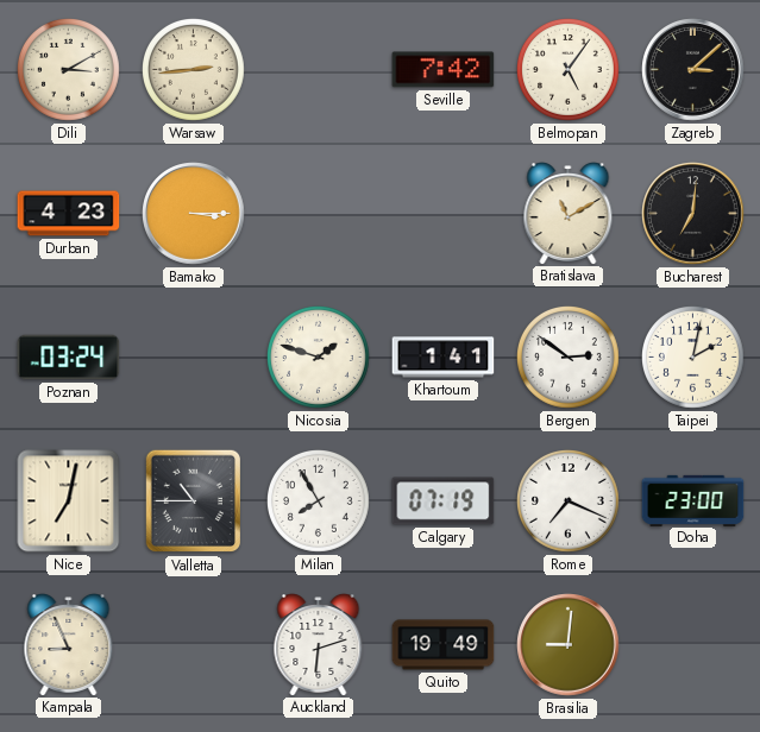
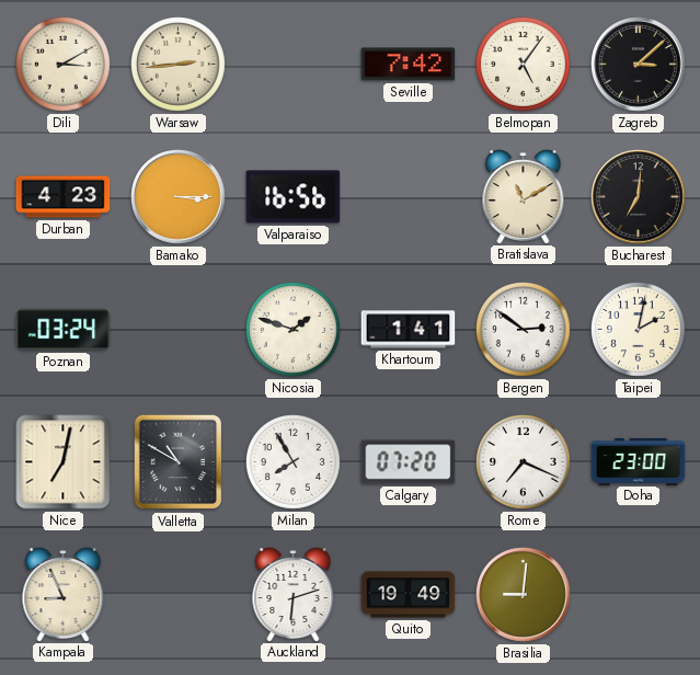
Valparaiso: none -> 16:56
Valletta: 10:45 -> 10:50
Calgary: 07:19 -> 07:20
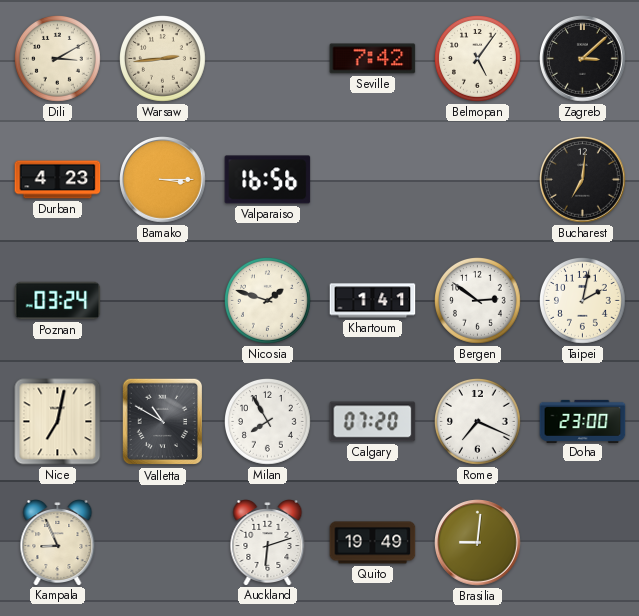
Bratislava: 11:10 -> none
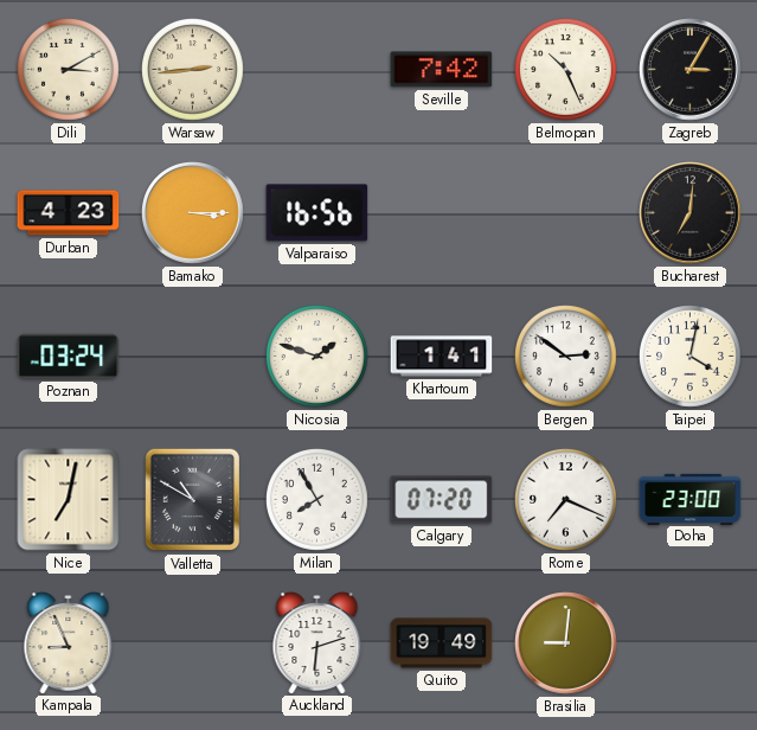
Belmopan: 5:06 -> 10:26
Zagreb: 3:08 -> 3:05
Taipei: 2:02 -> 4:02
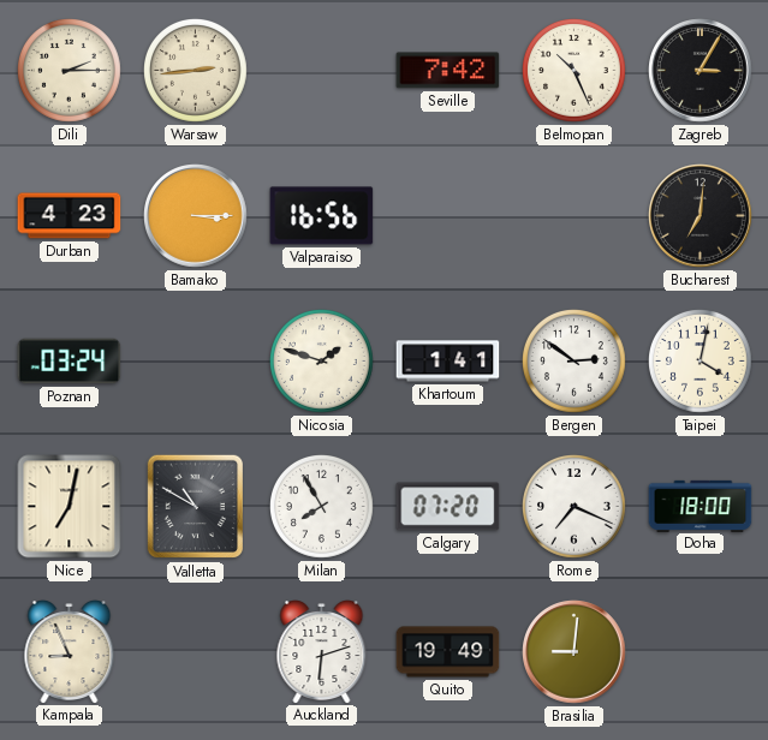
Dili: 3:10 -> 2:15
Doha: 23:00 -> 18:00
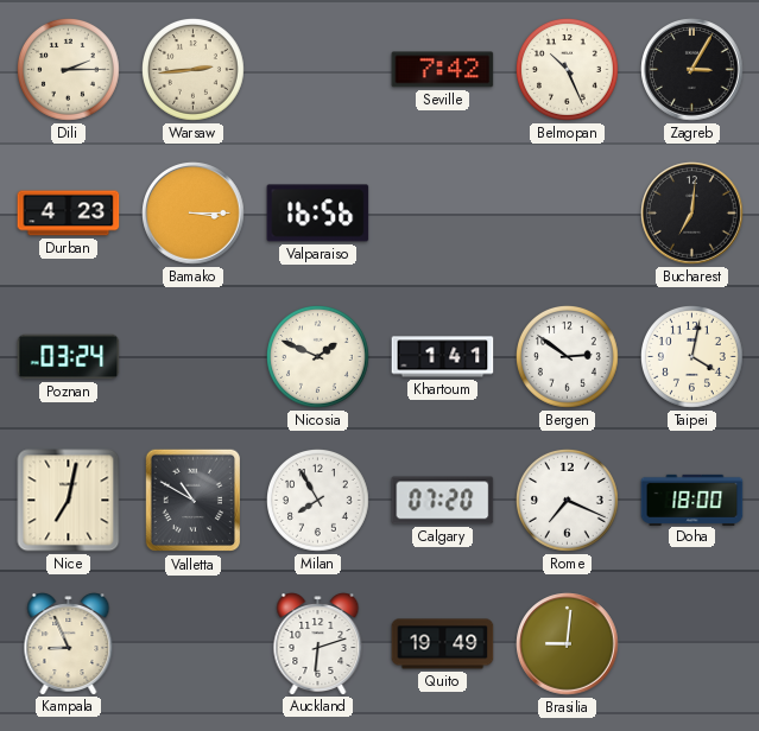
Nicosia: 1:48 -> 1:49
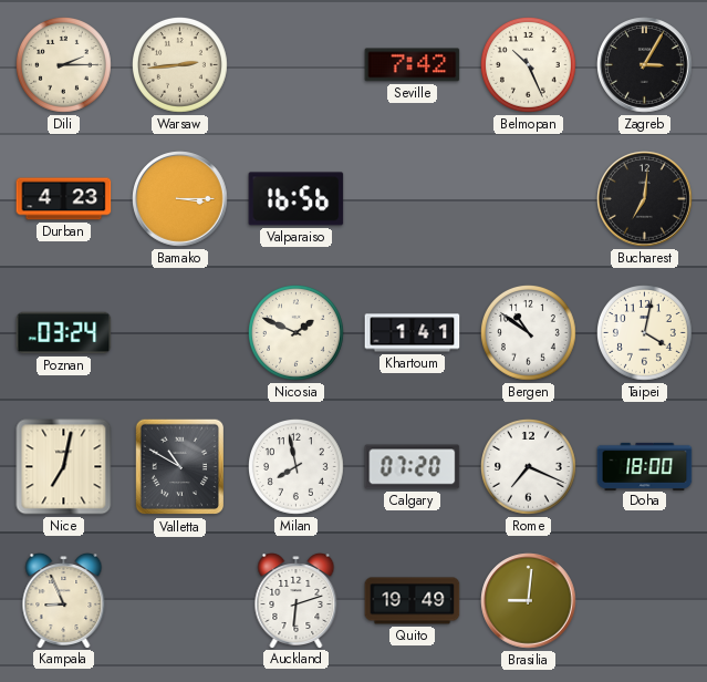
Bergen: 2:51 -> 10:51
Milan: 7:55 -> 7:58
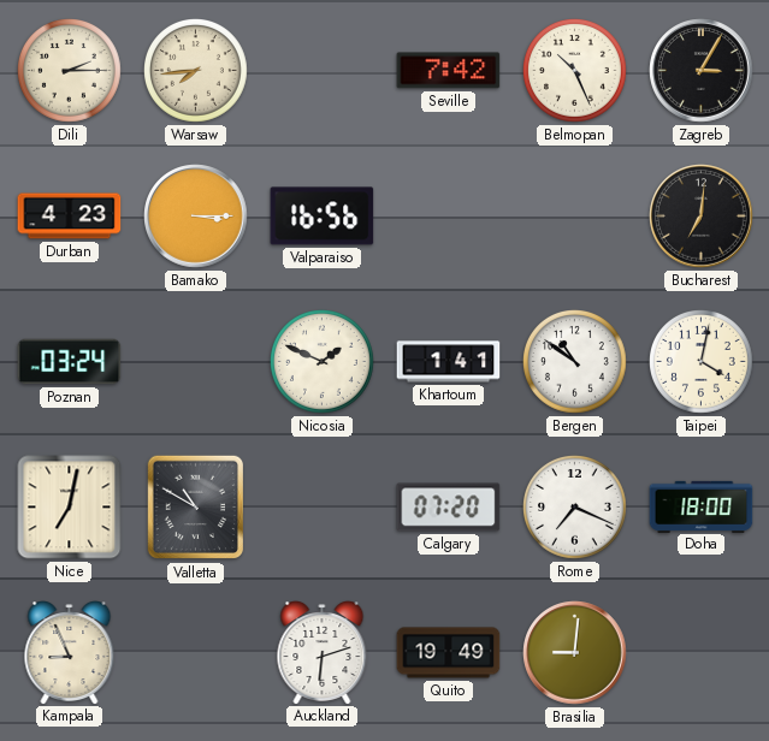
Warsaw: 2:44 -> 7:44
Milan: 7:58 -> none
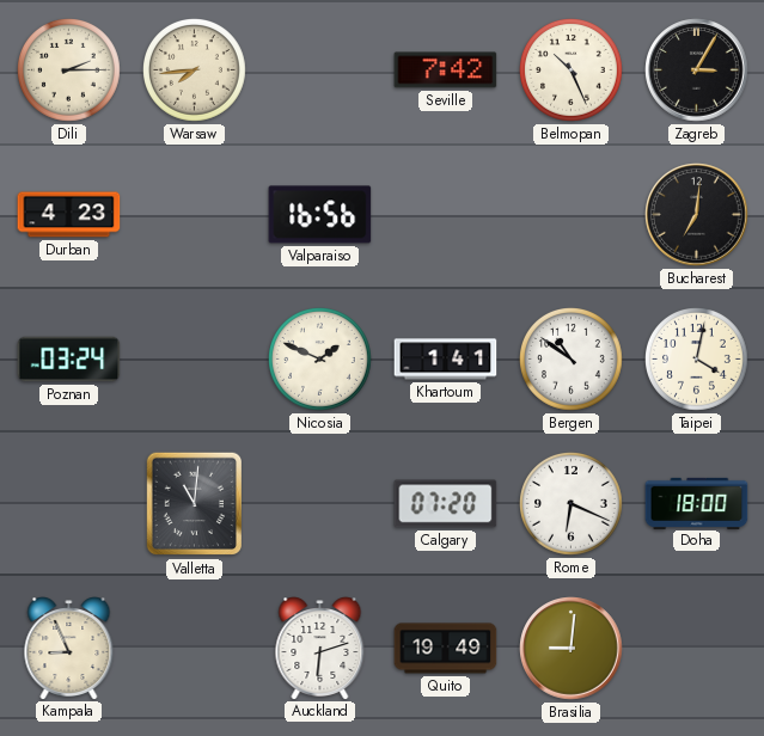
Bamako: 3:15 -> none
Nice: 7:02 -> none
Valletta: 10:50 -> 11:01
Rome: 7:19 -> 6:19
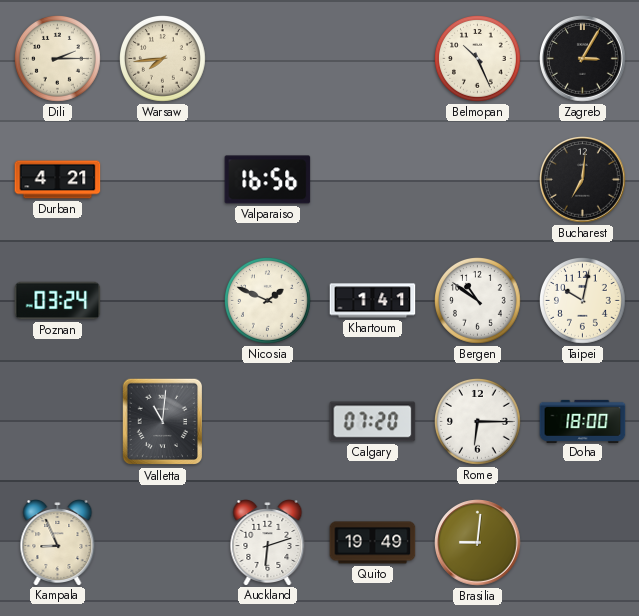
Seville: 7:42 -> none
Durban: 4:23 -> 4:21
Taipei: 4:02 -> 10:02
Rome: 6:19 -> 6:15
